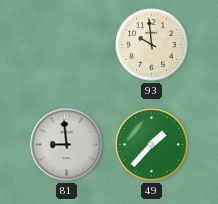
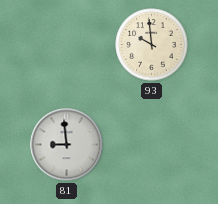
49: 1:37 -> none
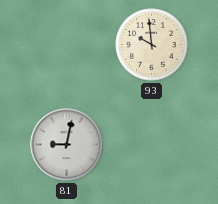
81: 8:59 -> 9:02
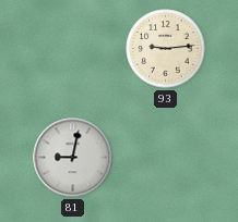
93: 9:59 -> 9:14
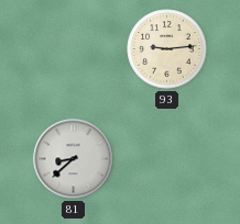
81: 9:02 -> 8:38
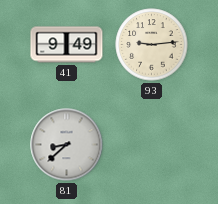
41: none -> 9:49
